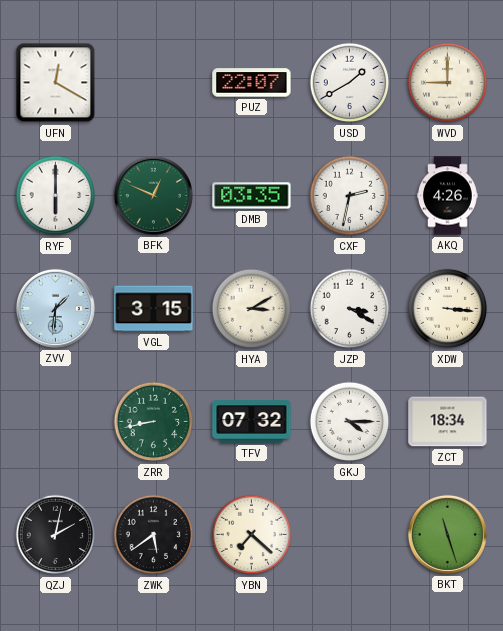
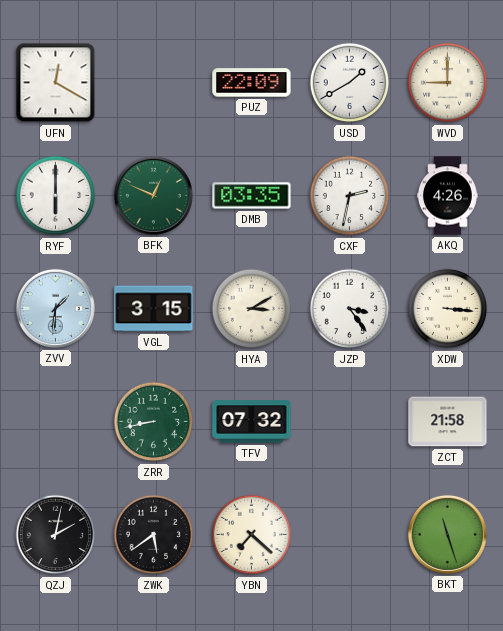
PUZ: 22:07 -> 22:09
JZP: 3:20 -> 3:24
GKJ: 4:15 -> none
ZCT: 18:34 -> 21:58
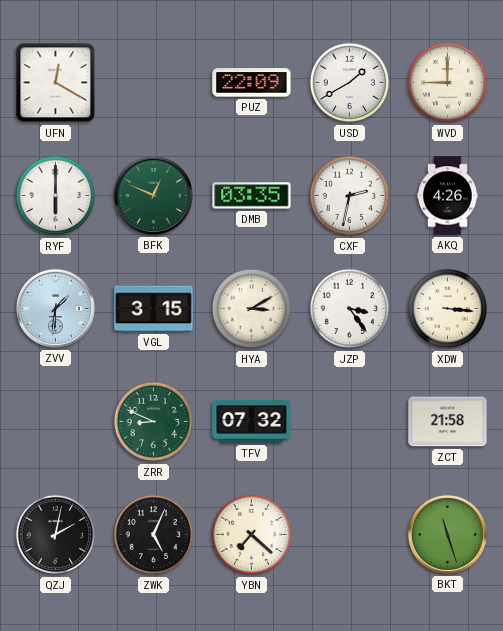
ZRR: 8:43 -> 8:49
ZWK: 5:39 -> 5:04
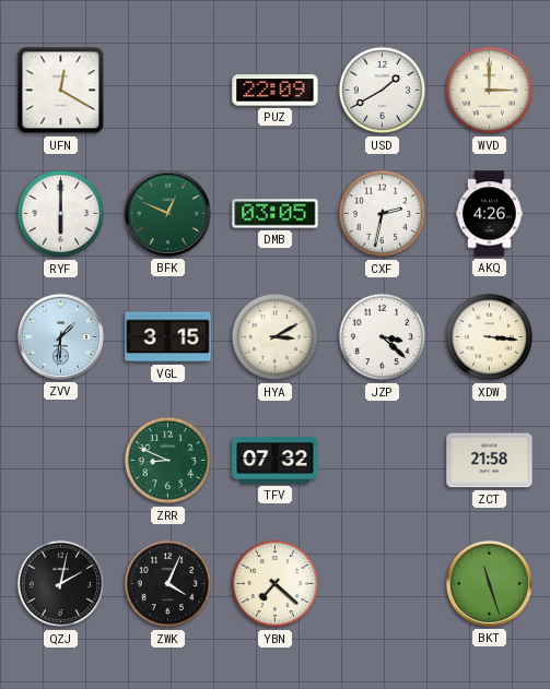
WVD: 9:00 -> 3:00
DMB: 03:35 -> 03:05
JZP: 3:24 -> 3:22
ZWK: 5:04 -> 4:04
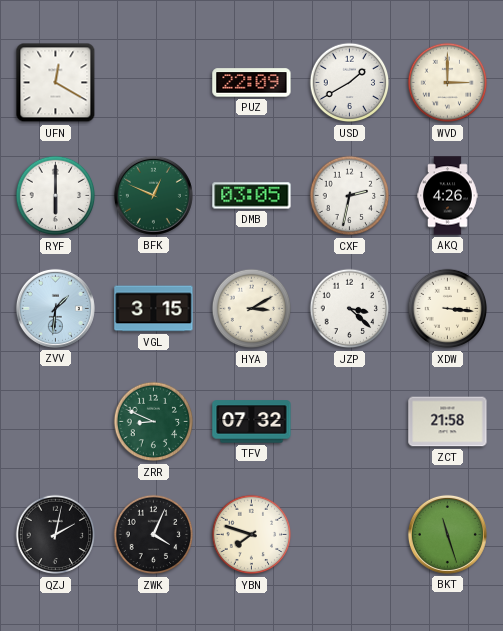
YBN: 7:22 -> 7:48
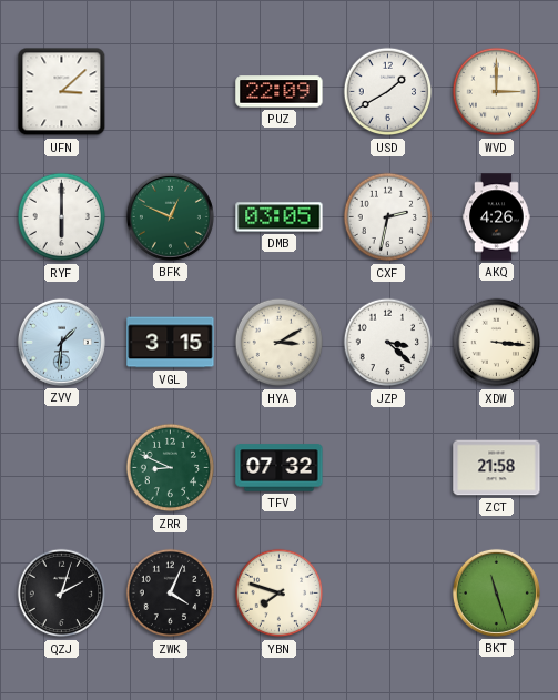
UFN: 12:20 -> 3:08
QZJ: 2:02 -> 2:03
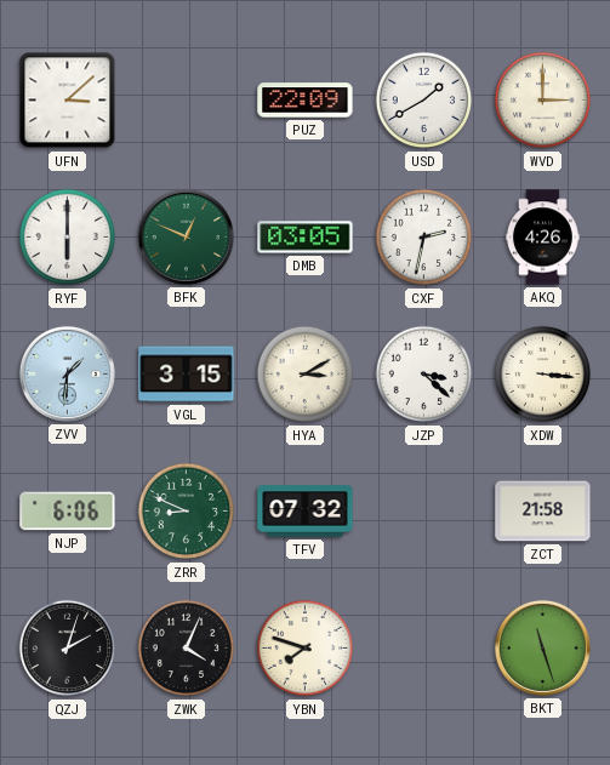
NJP: none -> 6:06
